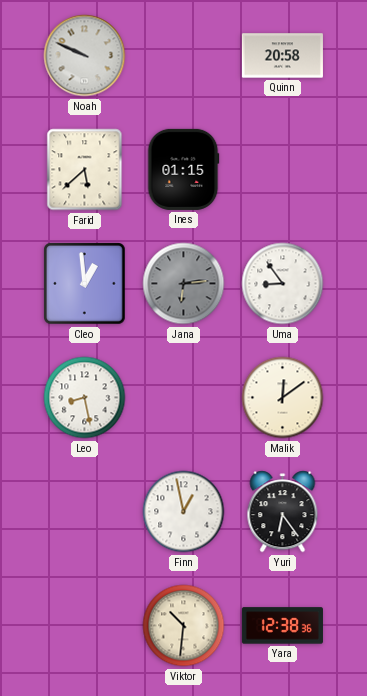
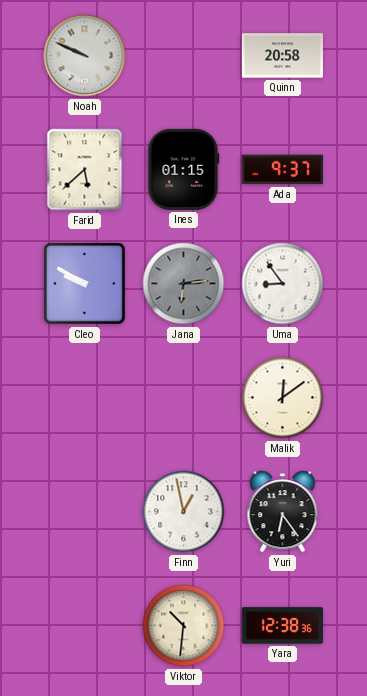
Ada: none -> 9:37
Cleo: 12:59 -> 9:50
Leo: 8:28 -> none
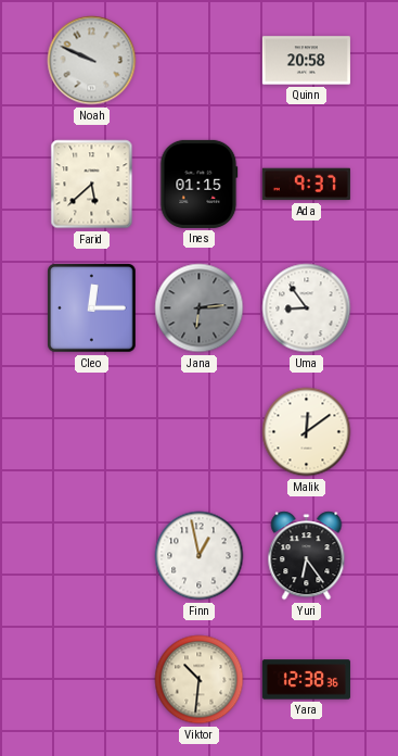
Cleo: 9:50 -> 12:15
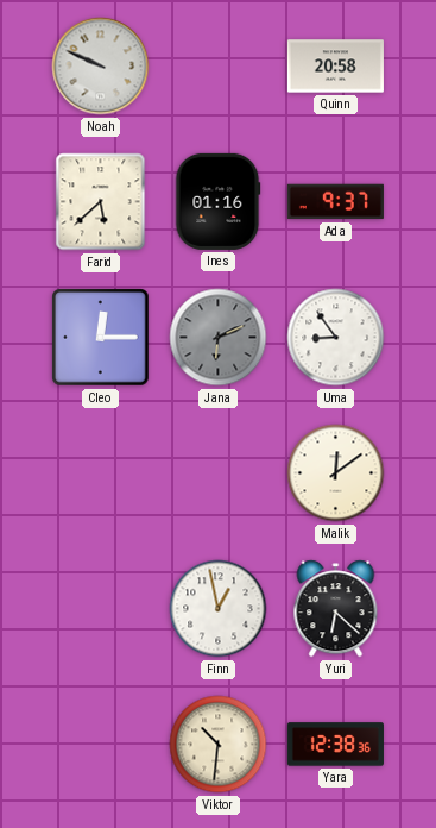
Ines: 01:15 -> 01:16
Jana: 6:14 -> 6:11
Yuri: 6:24 -> 6:22
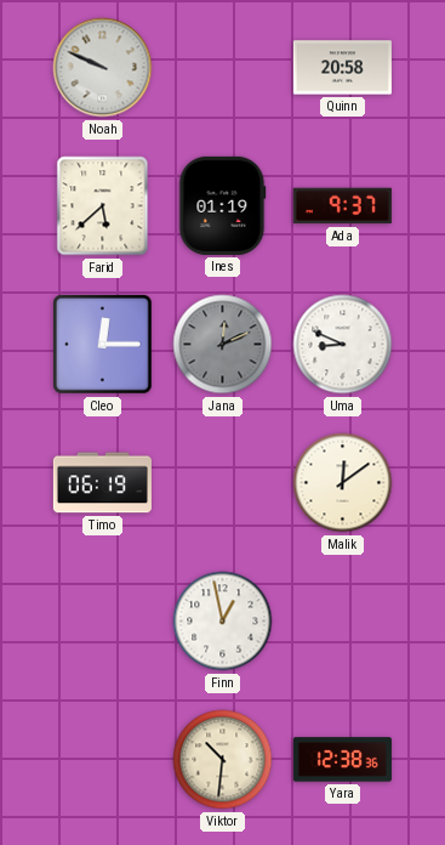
Ines: 01:16 -> 01:19
Jana: 6:11 -> 12:11
Uma: 8:54 -> 8:49
Timo: none -> 06:19
Yuri: 6:22 -> none
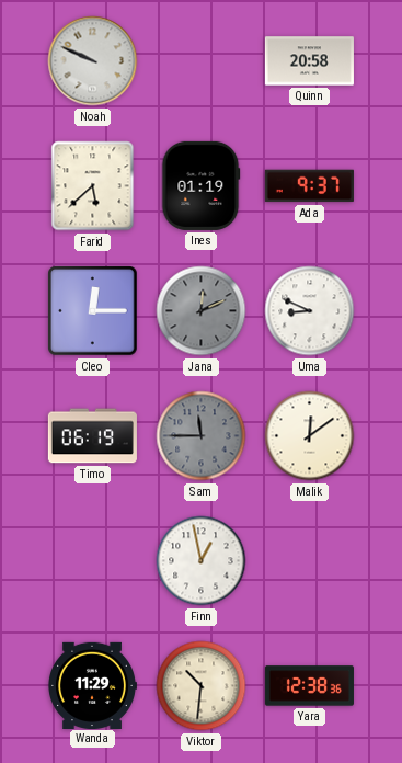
Sam: none -> 11:45
Wanda: none -> 11:29
